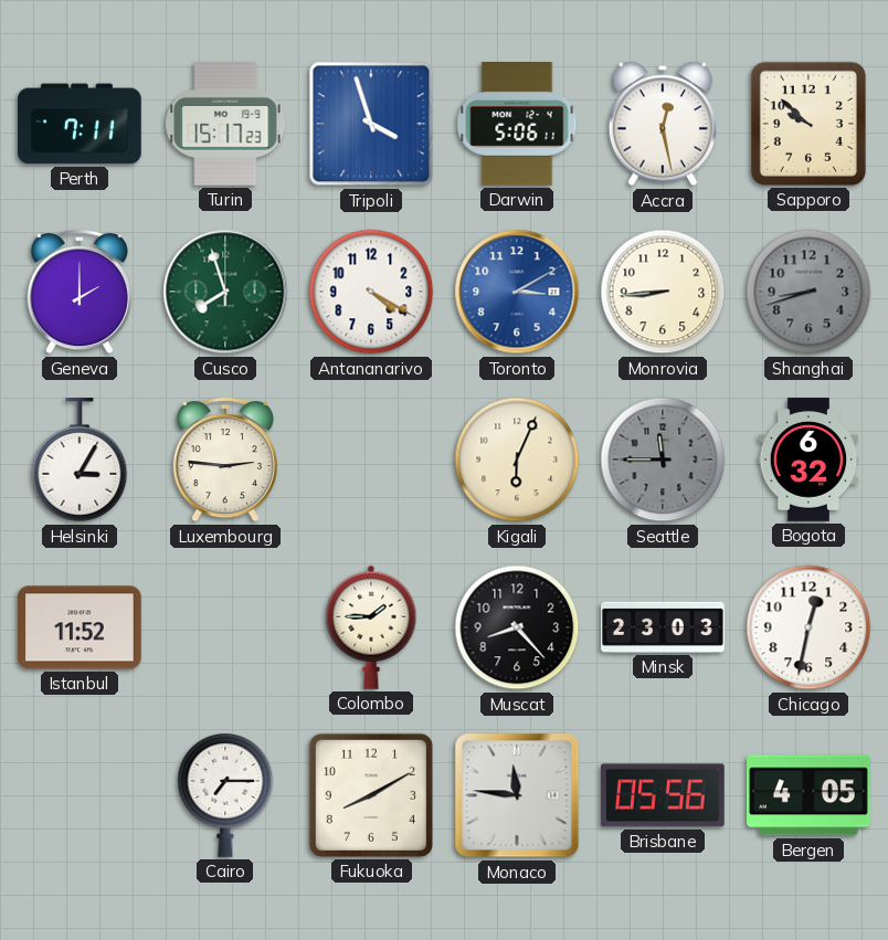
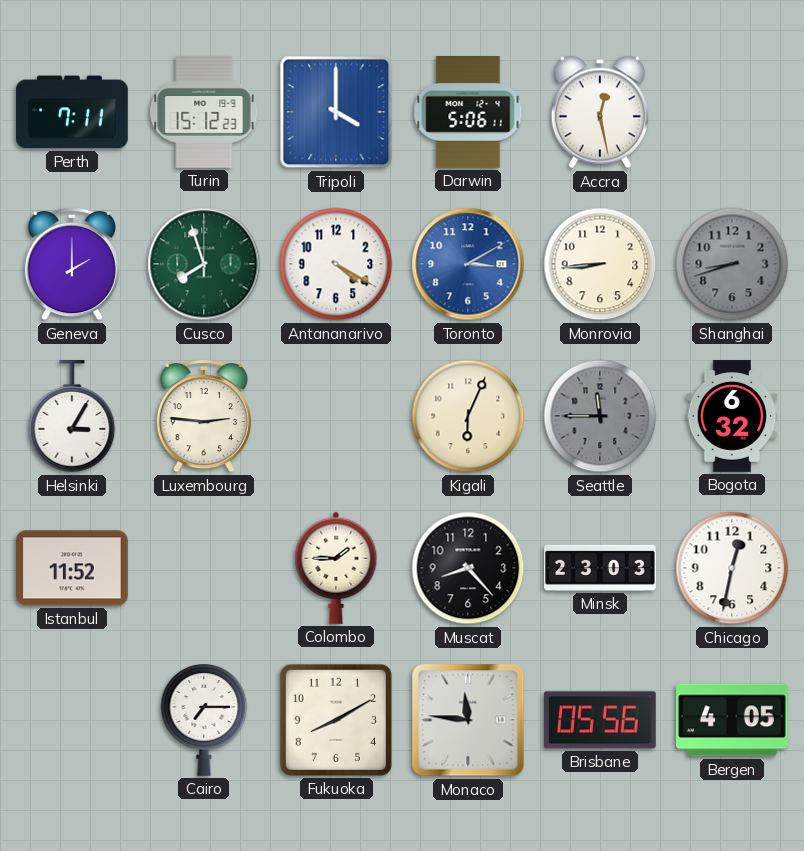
Turin: 15:17 -> 15:12
Tripoli: 3:57 -> 4:00
Sapporo: 9:52 -> none
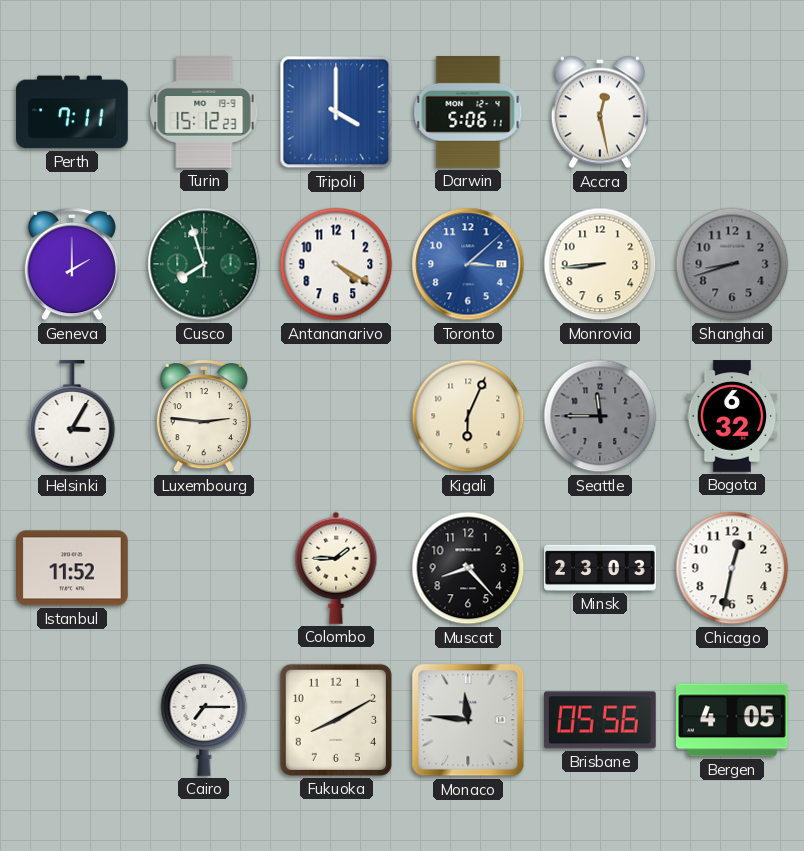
Toronto: 3:10 -> 3:08
